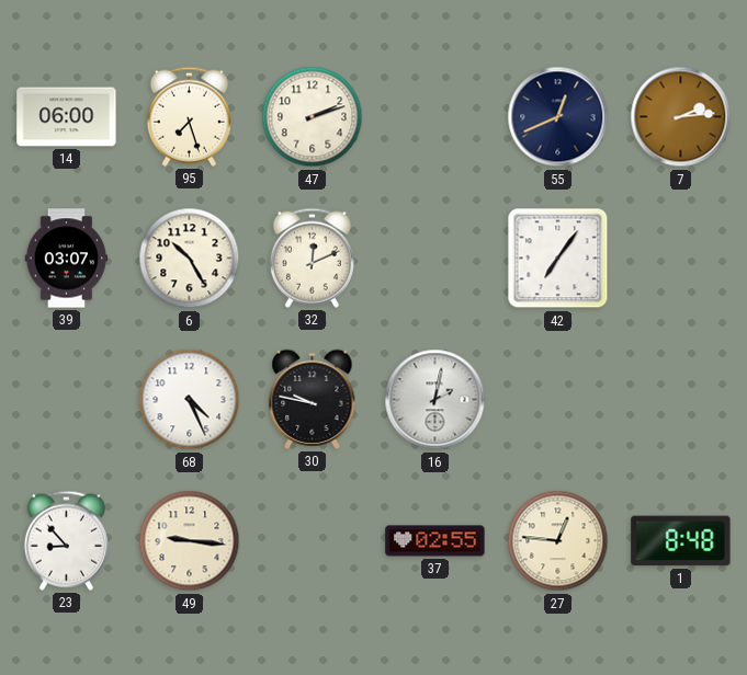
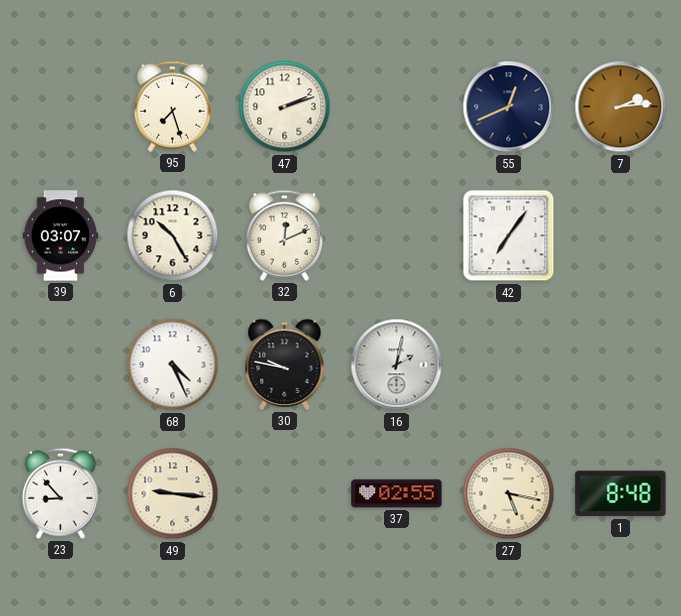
14: 06:00 -> none
27: 12:46 -> 5:17
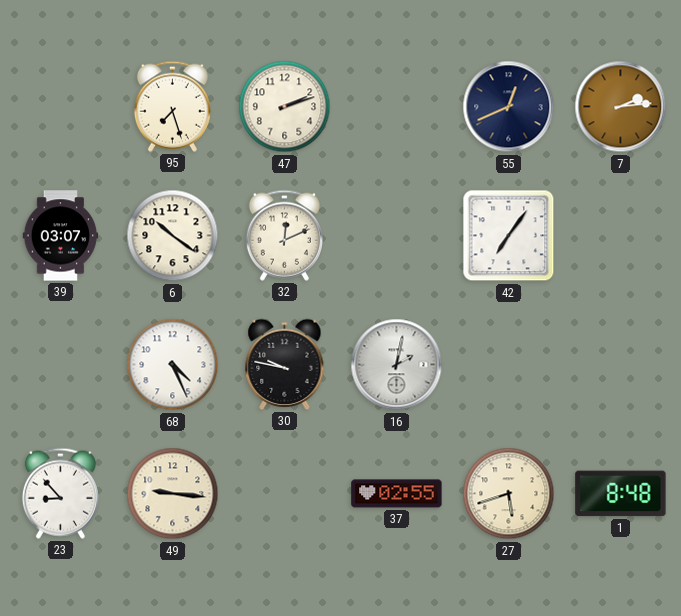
6: 10:25 -> 10:21
27: 5:17 -> 5:42
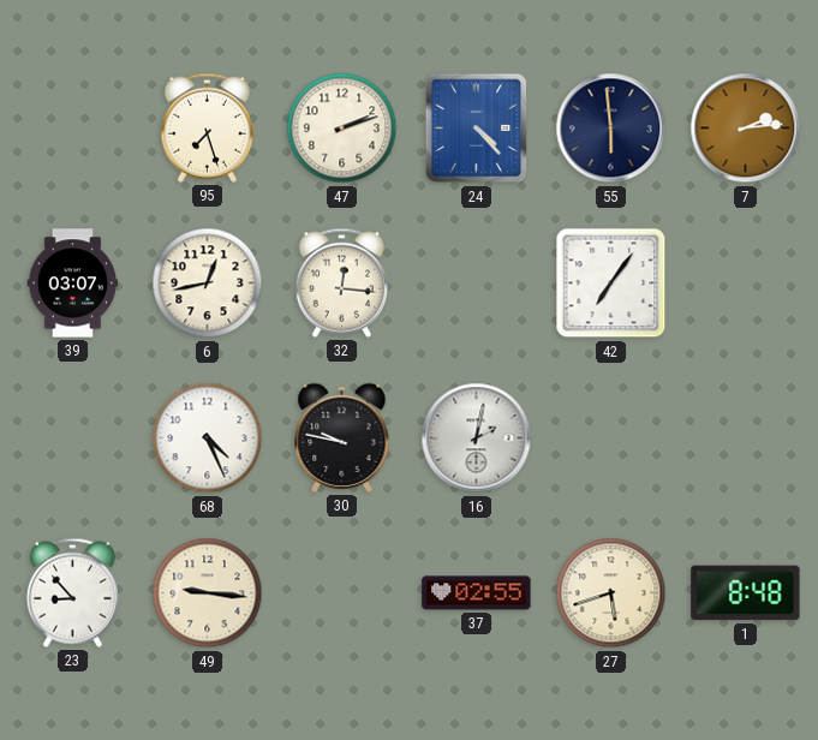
24: none -> 4:23
55: 12:41 -> 5:59
6: 10:21 -> 12:43
32: 12:11 -> 12:16
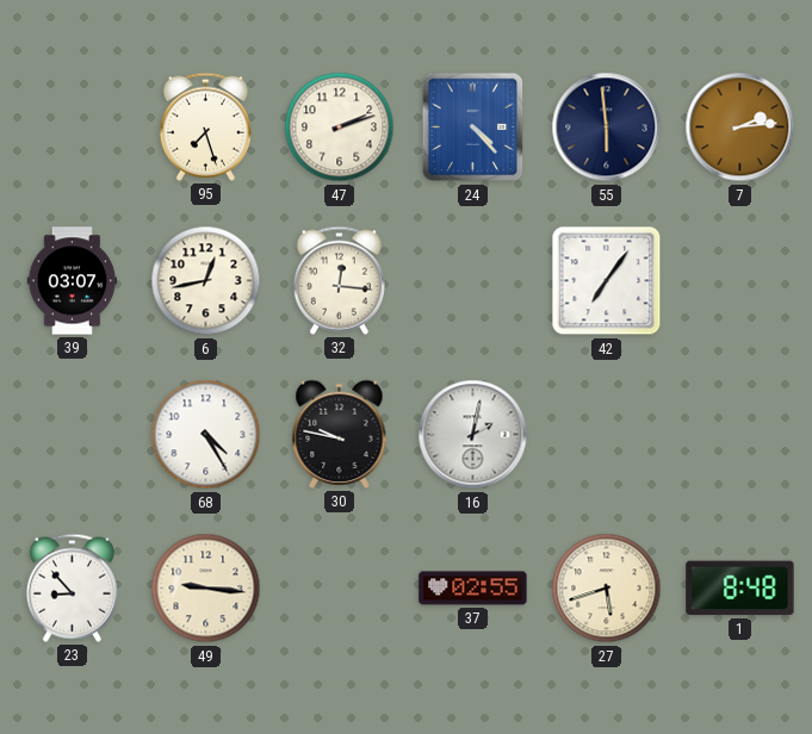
68: 4:26 -> 4:25
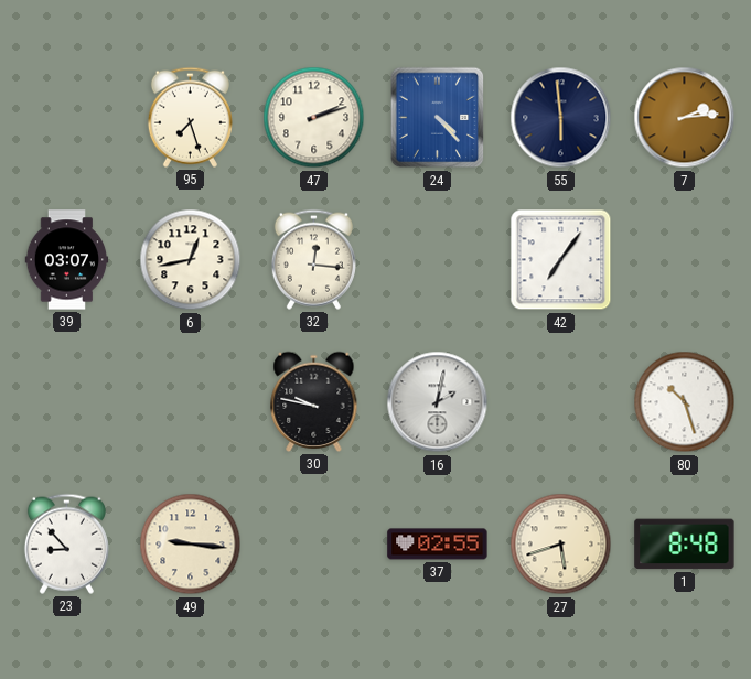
68: 4:25 -> none
80: none -> 10:27
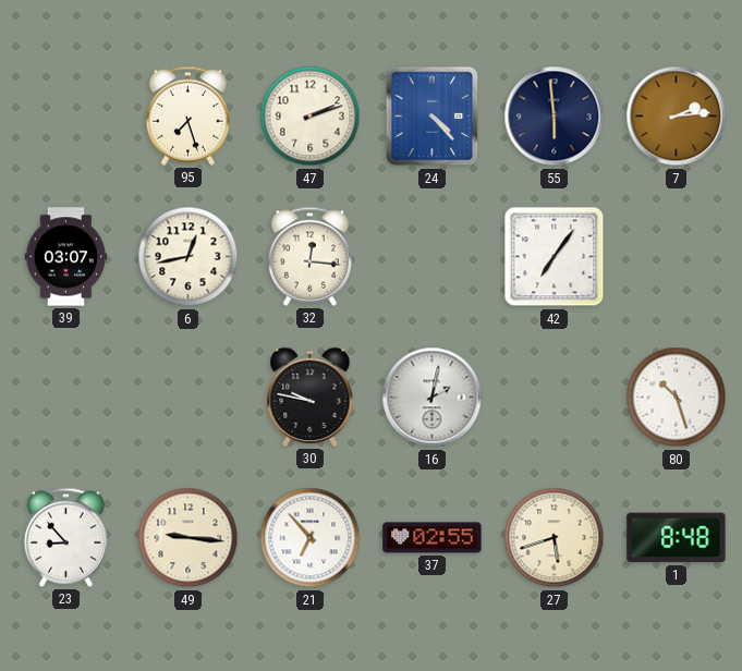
21: none -> 6:53
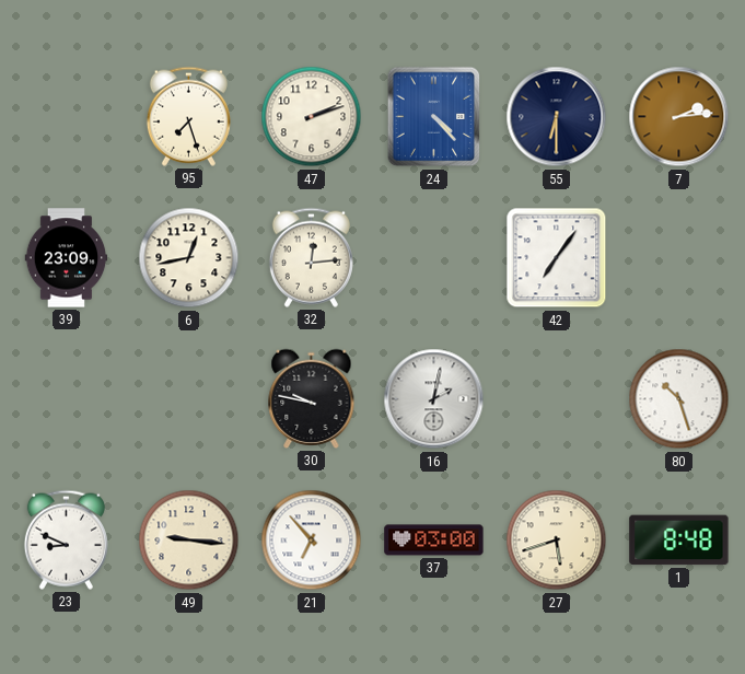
55: 5:59 -> 6:30
39: 03:07 -> 23:09
32: 12:16 -> 12:14
23: 8:53 -> 8:49
37: 02:55 -> 03:00
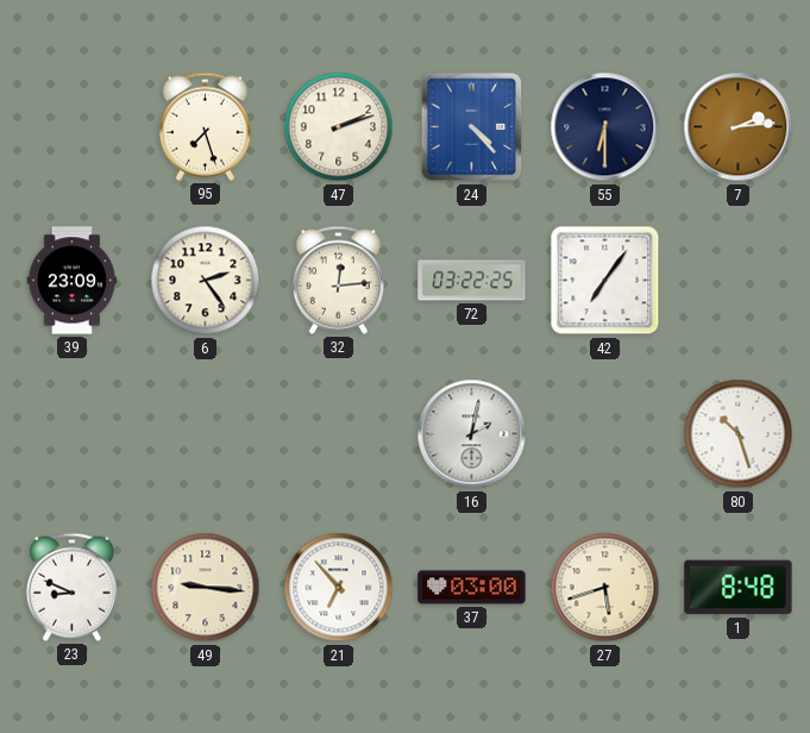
6: 12:43 -> 2:24
72: none -> 03:22
30: 9:47 -> none
